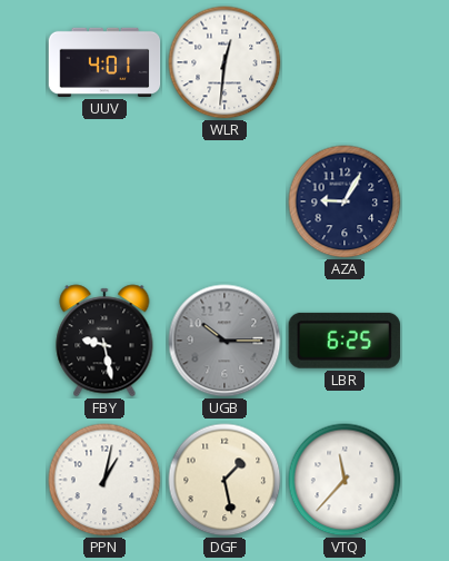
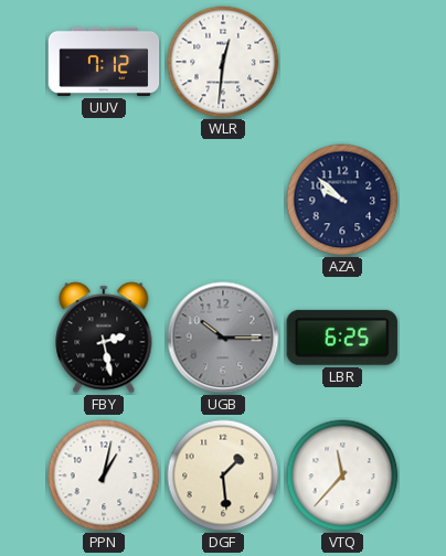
UUV: 4:01 -> 7:12
AZA: 9:05 -> 9:52
FBY: 9:28 -> 2:28
DGF: 1:28 -> 1:29
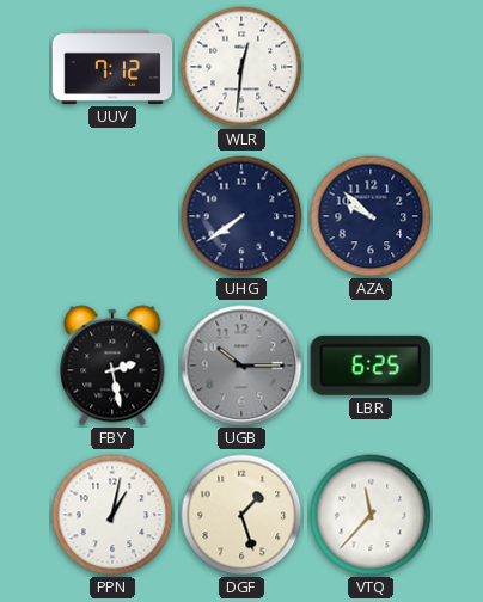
UHG: none -> 7:39
DGF: 1:29 -> 1:27
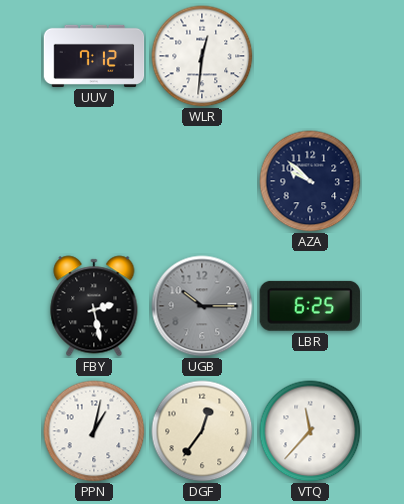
UHG: 7:39 -> none
DGF: 1:27 -> 12:36
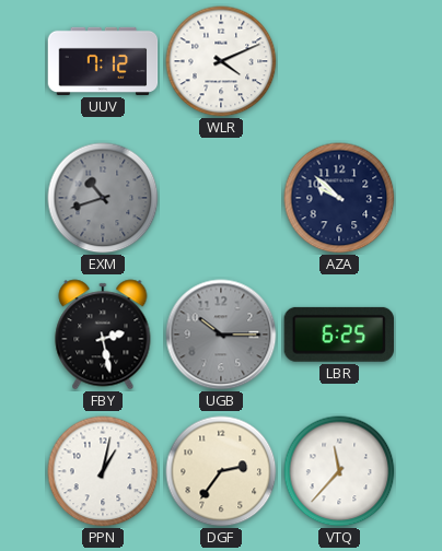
WLR: 12:31 -> 4:11
EXM: none -> 10:42
DGF: 12:36 -> 2:36
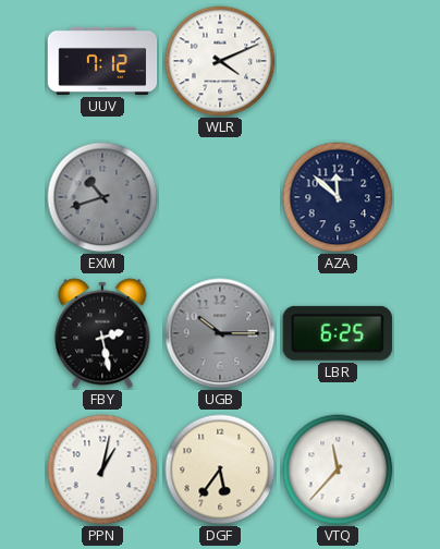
AZA: 9:52 -> 11:52
DGF: 2:36 -> 5:36
